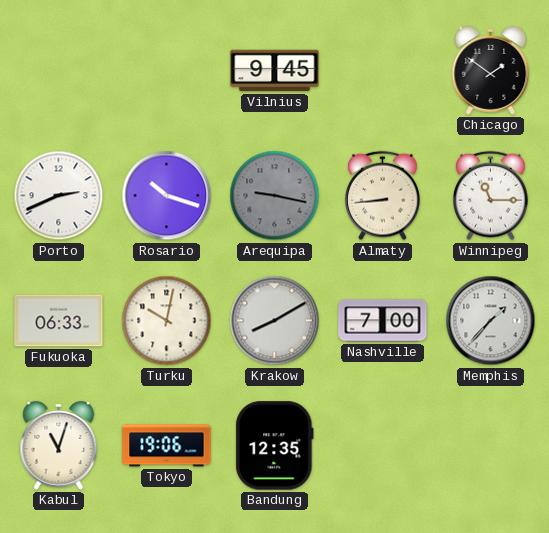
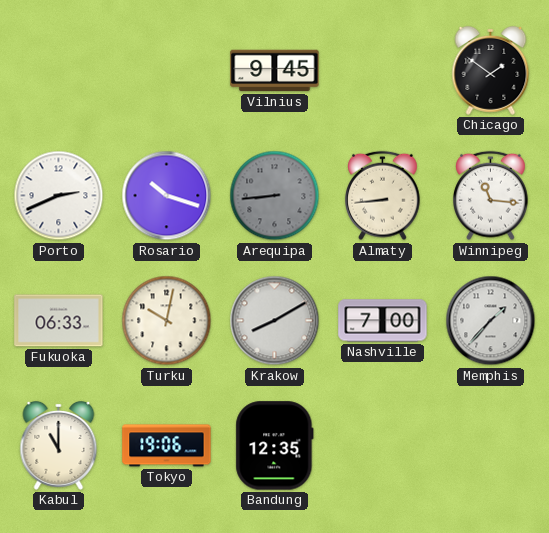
Arequipa: 9:17 -> 8:44
Winnipeg: 11:15 -> 11:16
Kabul: 11:03 -> 11:00
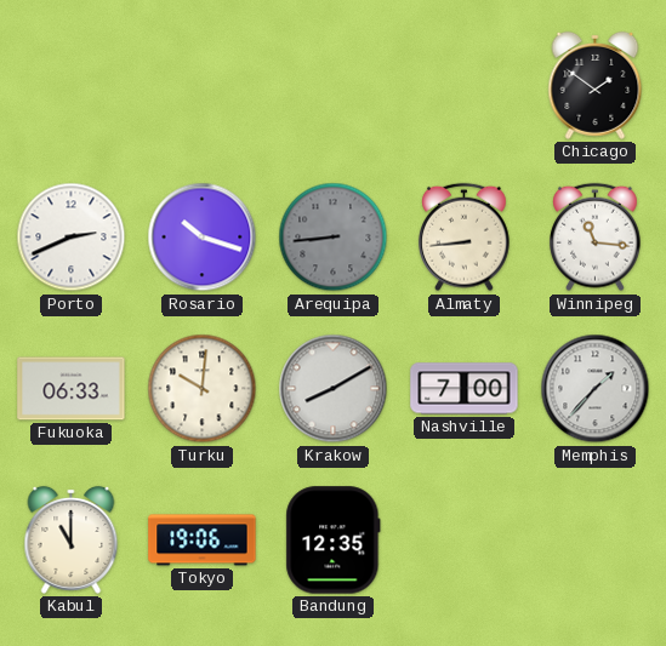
Vilnius: 9:45 -> none
Turku: 10:02 -> 10:01
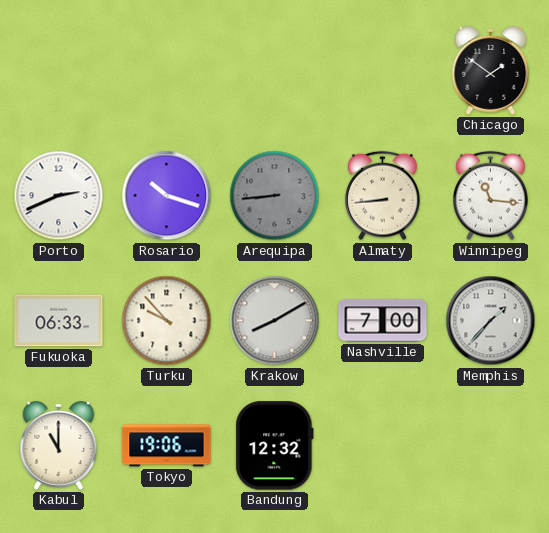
Turku: 10:01 -> 9:53
Bandung: 12:35 -> 12:32
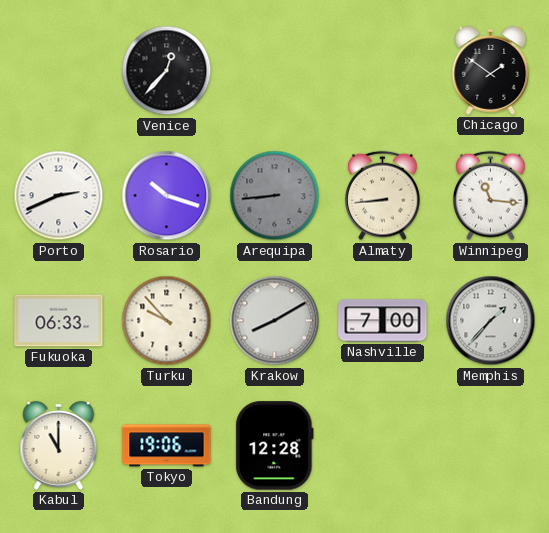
Venice: none -> 12:37
Bandung: 12:32 -> 12:28
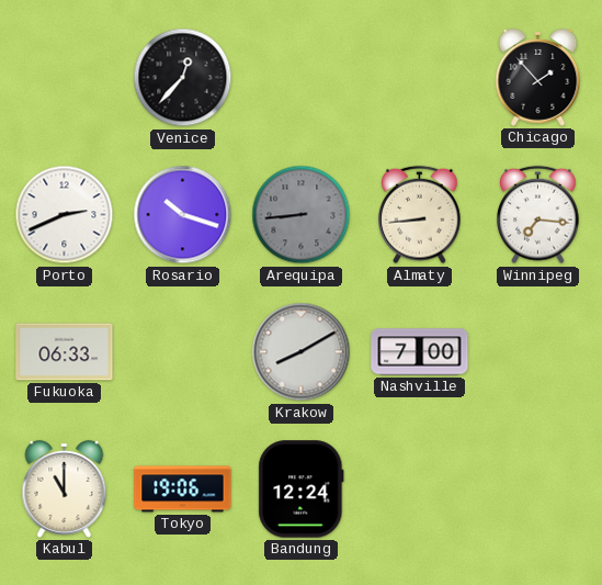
Chicago: 1:51 -> 1:53
Winnipeg: 11:16 -> 7:16
Turku: 9:53 -> none
Memphis: 1:37 -> none
Bandung: 12:28 -> 12:24
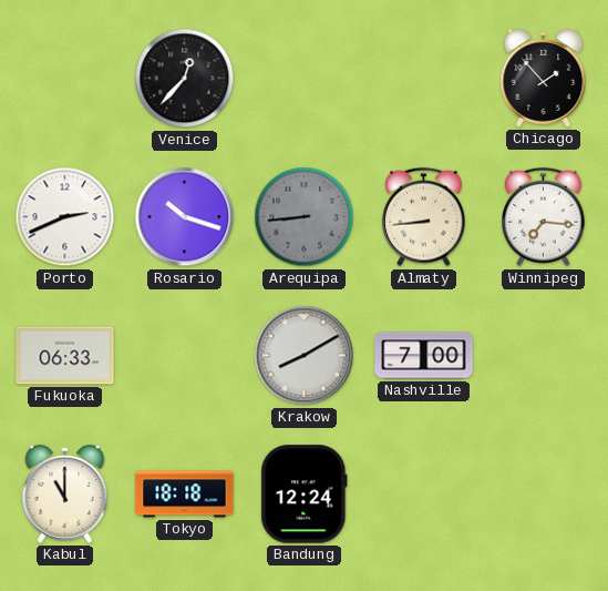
Tokyo: 19:06 -> 18:18
